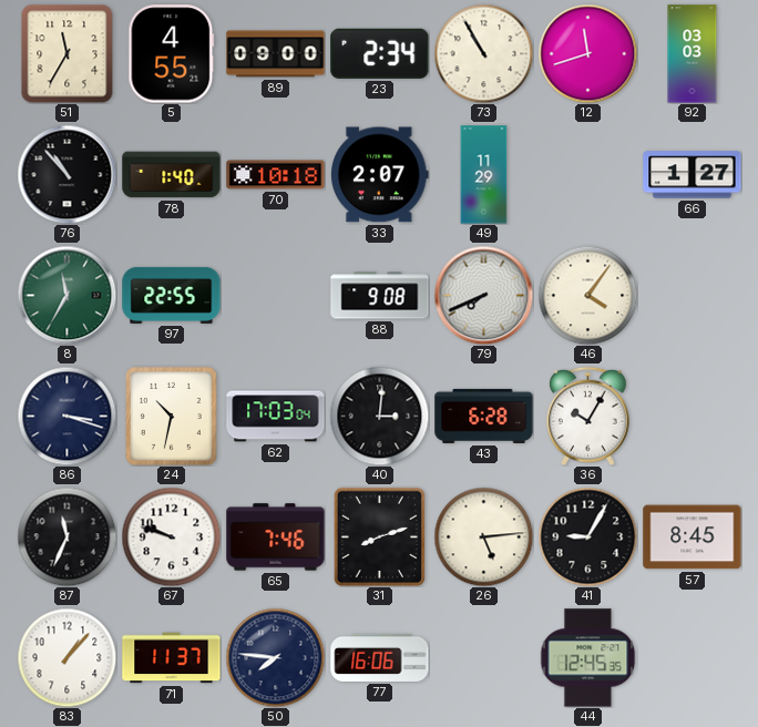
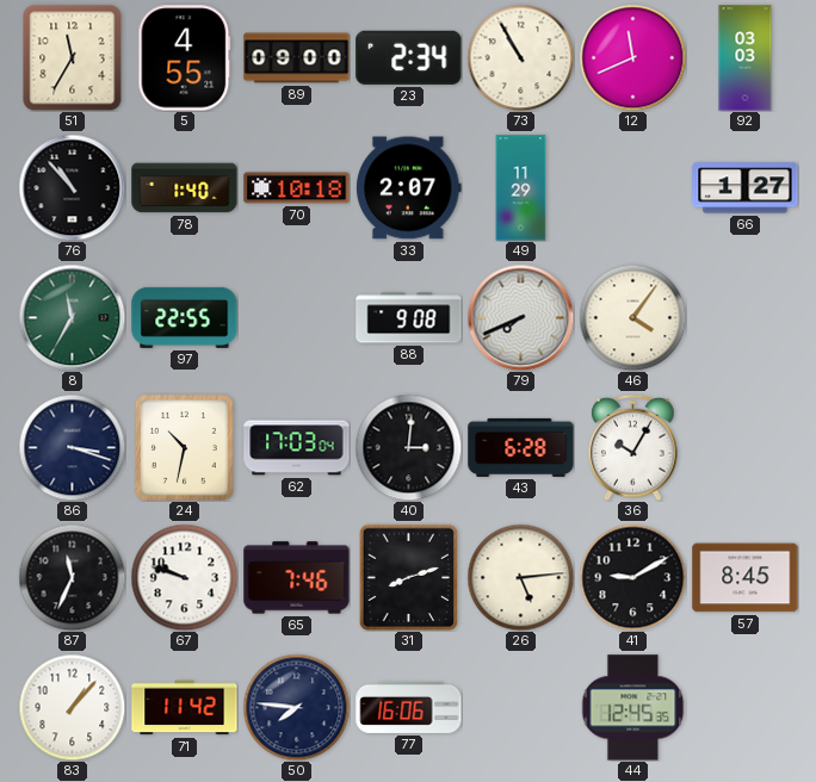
12: 11:42 -> 11:41
41: 9:05 -> 9:10
71: 11:37 -> 11:42
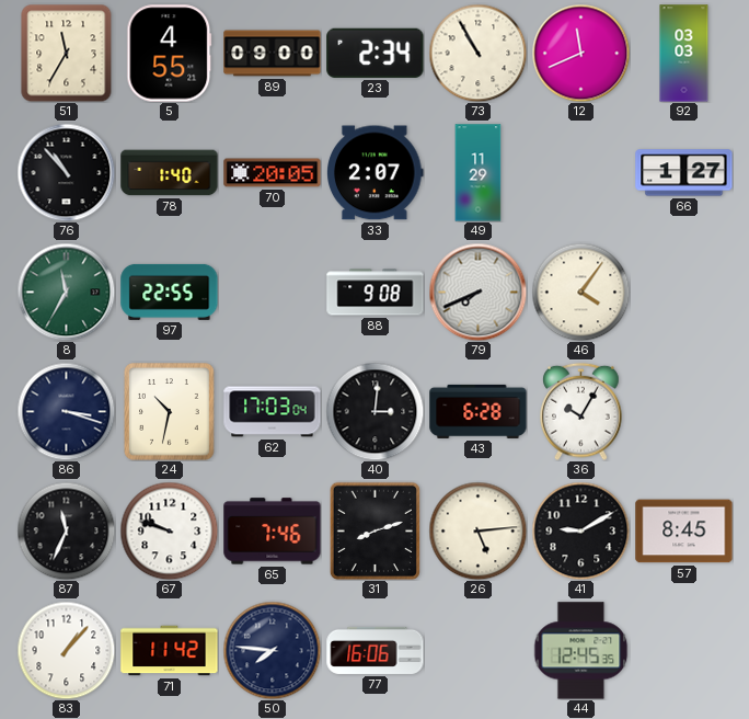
70: 10:18 -> 20:05
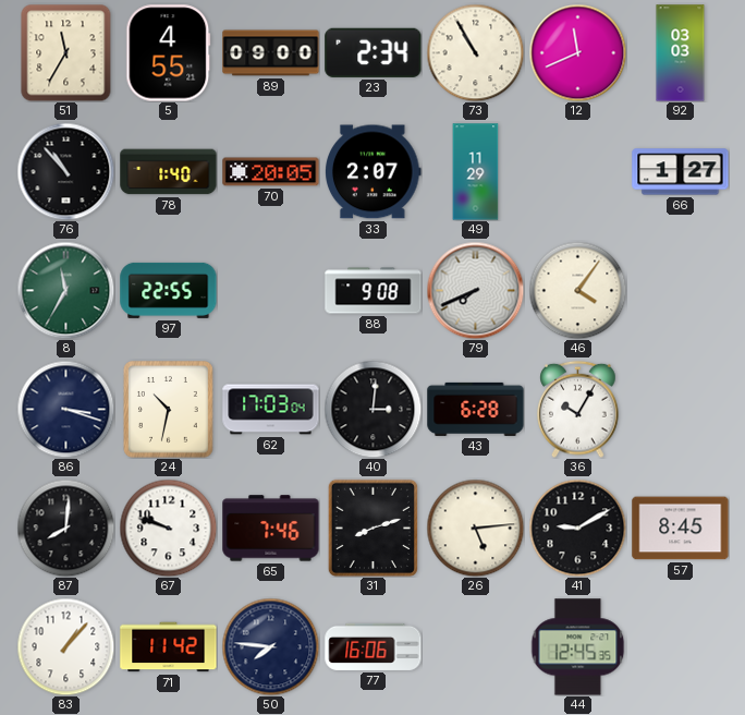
87: 11:34 -> 8:01
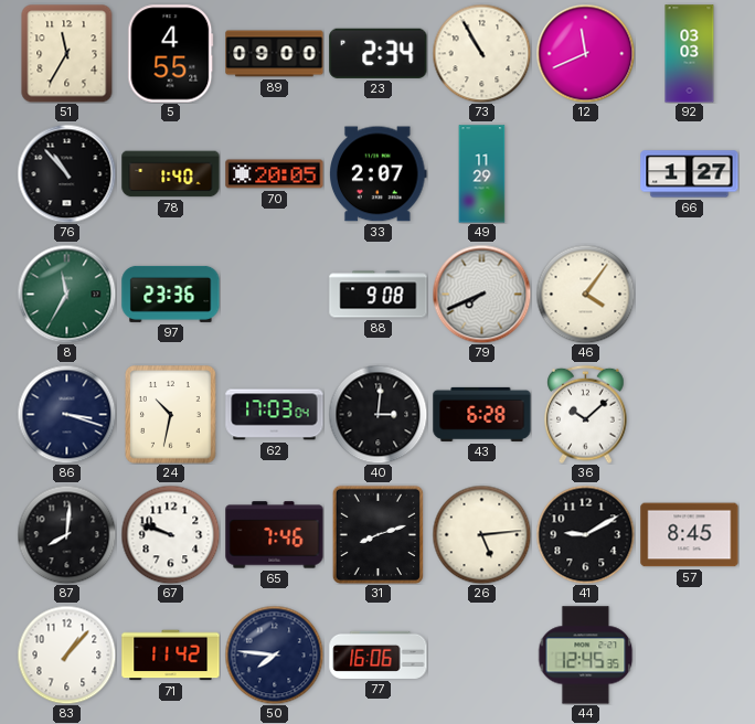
97: 22:55 -> 23:36
36: 10:05 -> 10:08
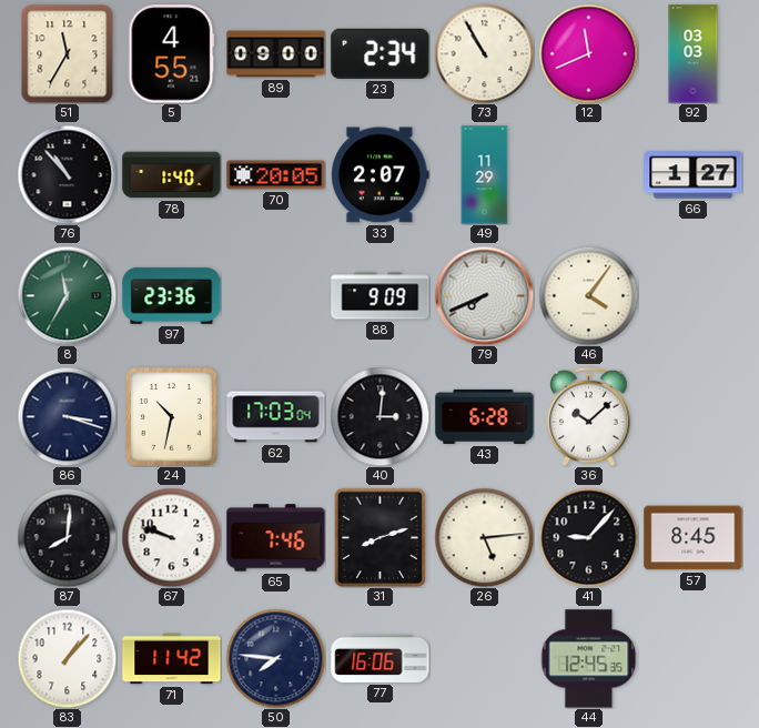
88: 9:08 -> 9:09
41: 9:10 -> 9:07
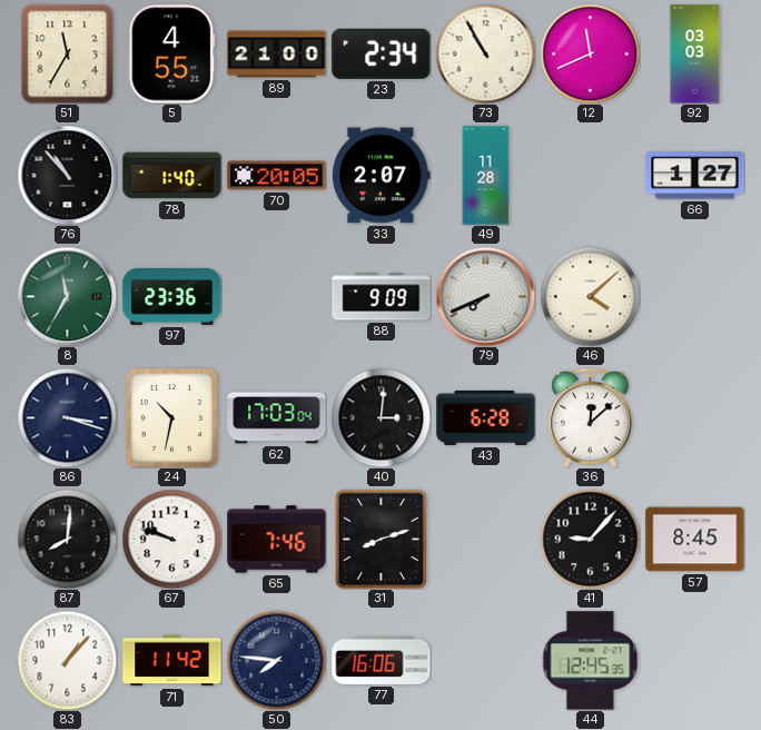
89: 09:00 -> 21:00
49: 11:29 -> 11:28
46: 4:06 -> 4:08
36: 10:08 -> 12:08
26: 5:14 -> none
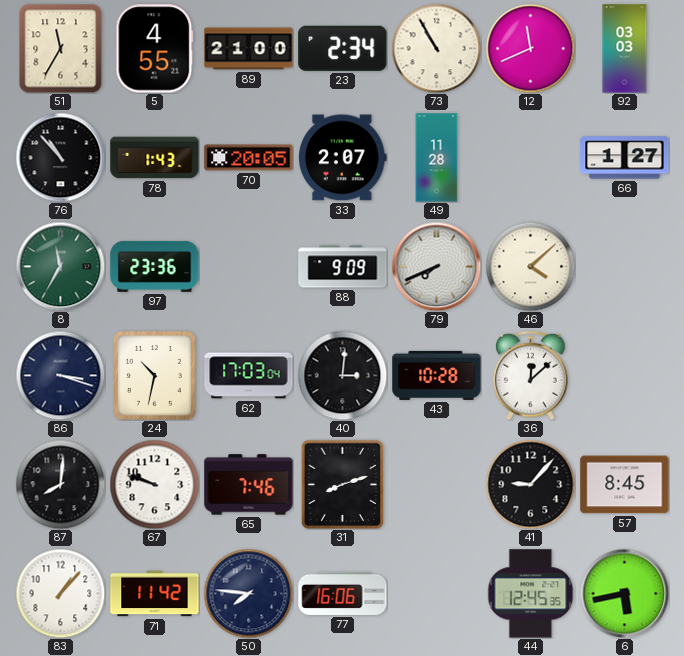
78: 1:40 -> 1:43
43: 6:28 -> 10:28
6: none -> 5:43
